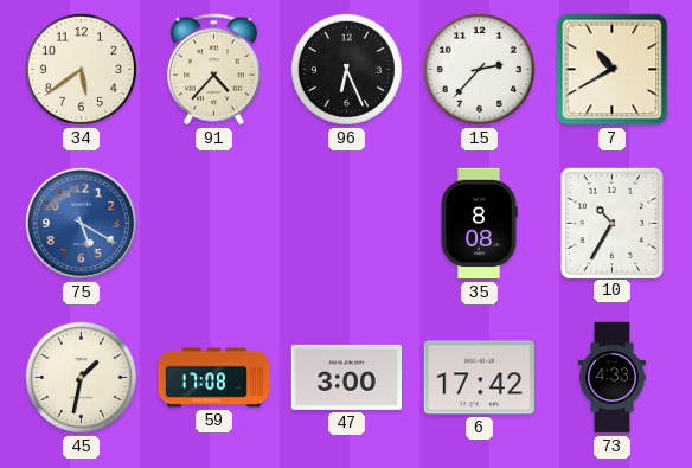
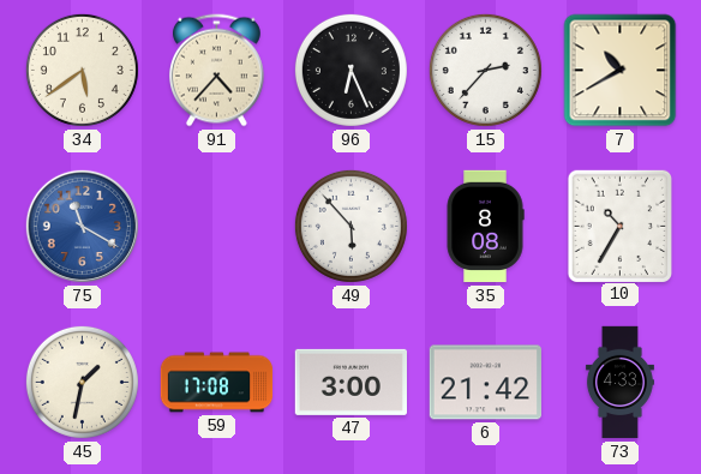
75: 5:20 -> 11:20
49: none -> 5:53
6: 17:42 -> 21:42
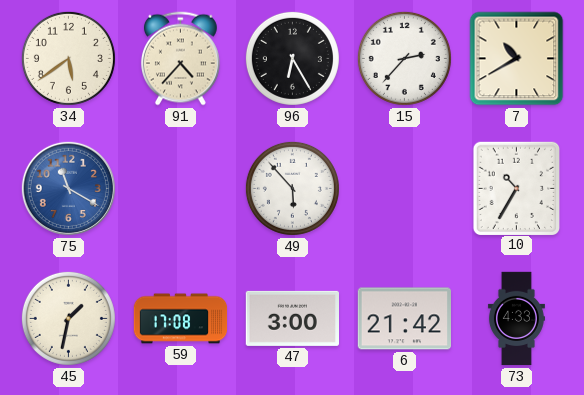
96: 6:26 -> 6:25
35: 8:08 -> none
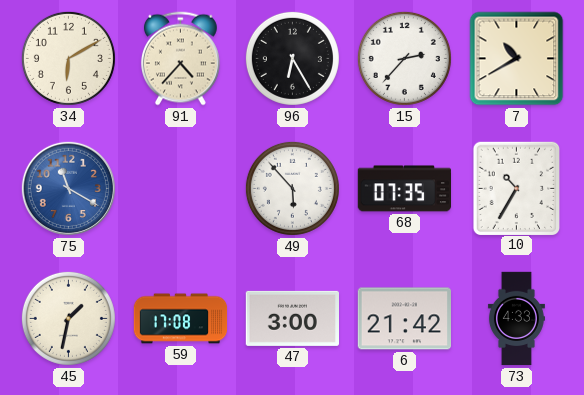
34: 5:39 -> 6:10
68: none -> 07:35
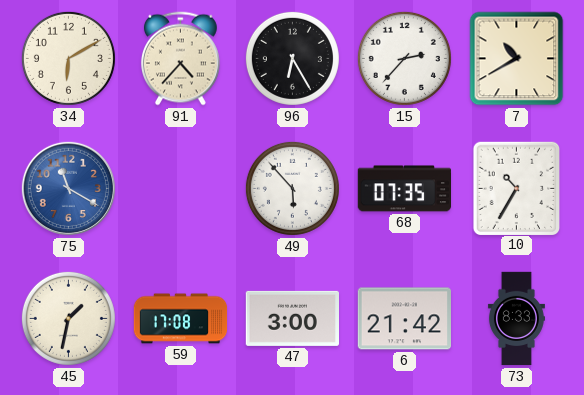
73: 4:33 -> 8:33
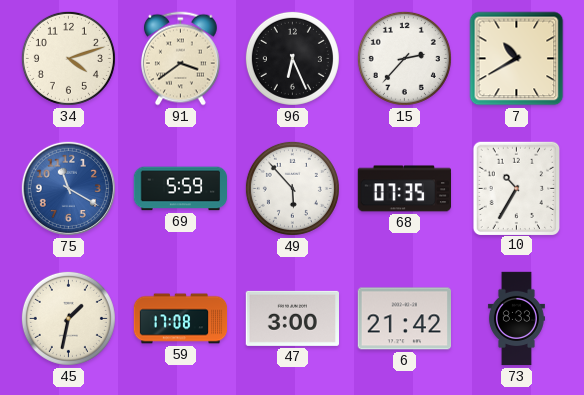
34: 6:10 -> 4:12
91: 4:37 -> 3:39
96: 6:25 -> 6:26
69: none -> 5:59
